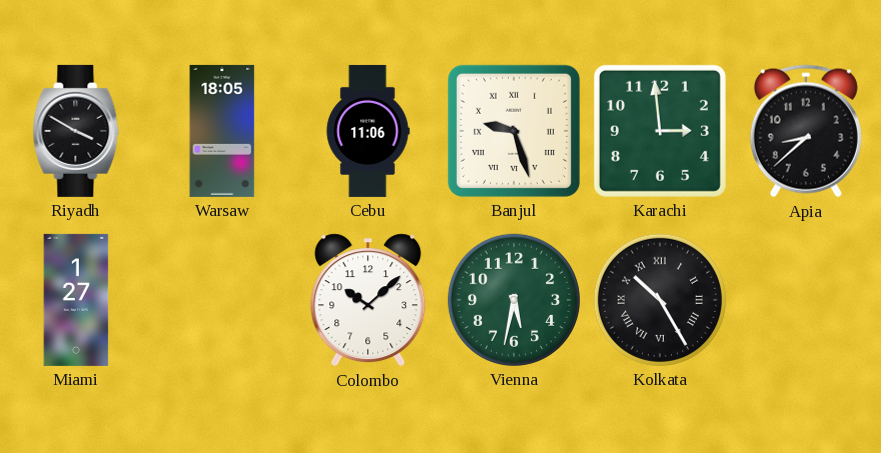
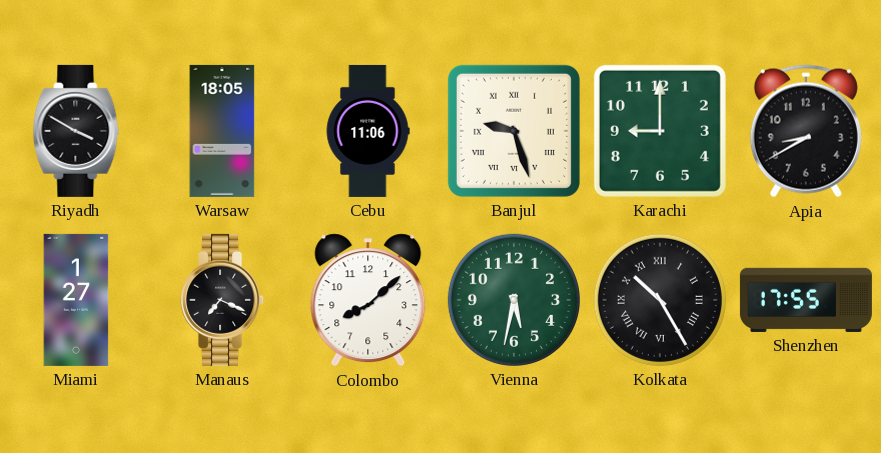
Karachi: 2:59 -> 9:00
Apia: 8:38 -> 8:40
Manaus: none -> 7:19
Colombo: 10:08 -> 8:08
Shenzhen: none -> 17:55
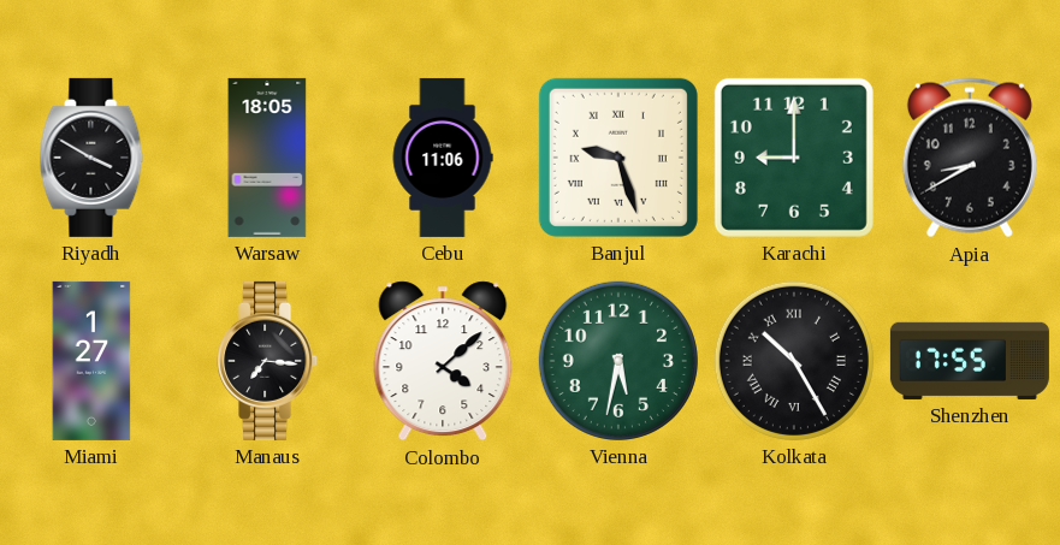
Manaus: 7:19 -> 7:16
Colombo: 8:08 -> 4:08
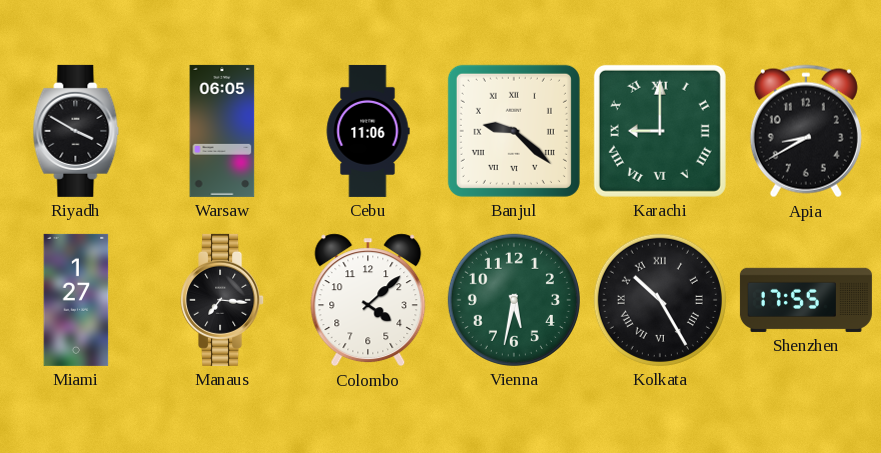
Warsaw: 18:05 -> 06:05
Banjul: 9:27 -> 9:22
Karachi numerals: Arabic -> Roman
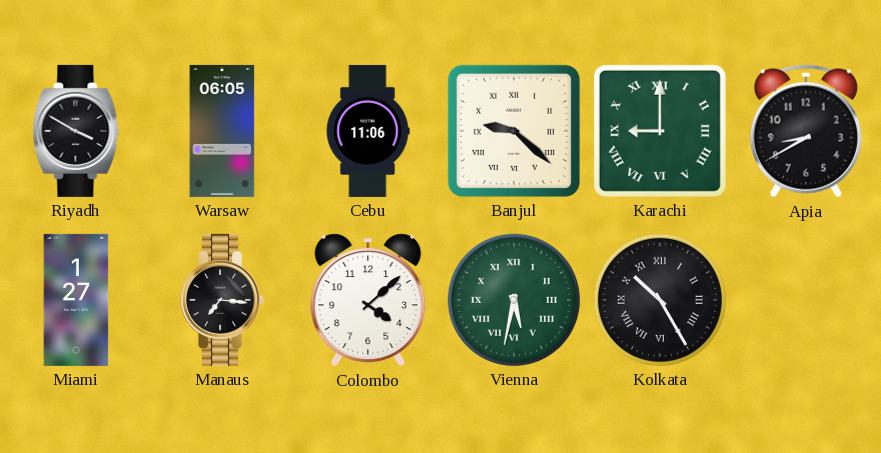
Vienna numerals: Arabic -> Roman
Shenzhen: 17:55 -> none
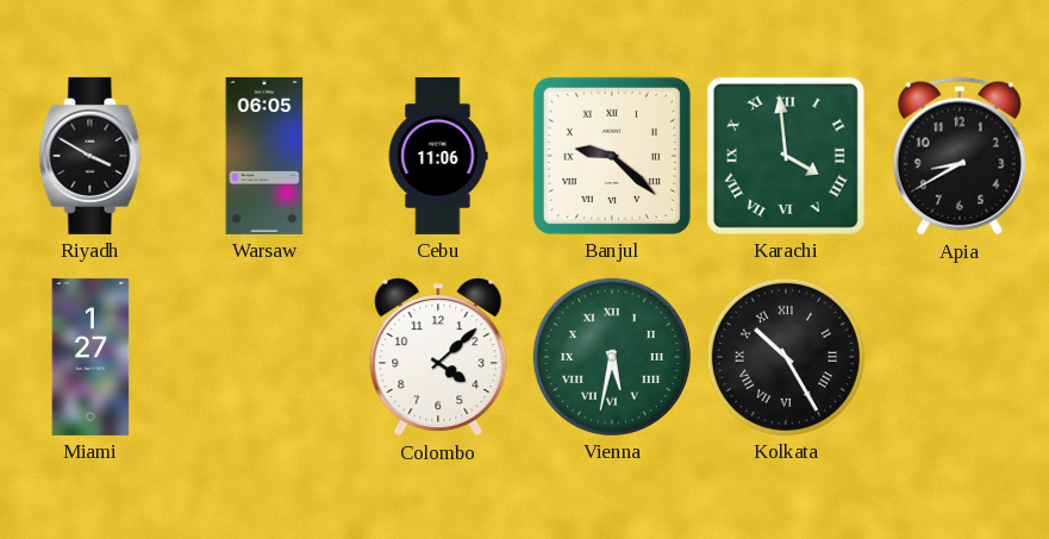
Karachi: 9:00 -> 3:59
Manaus: 7:16 -> none
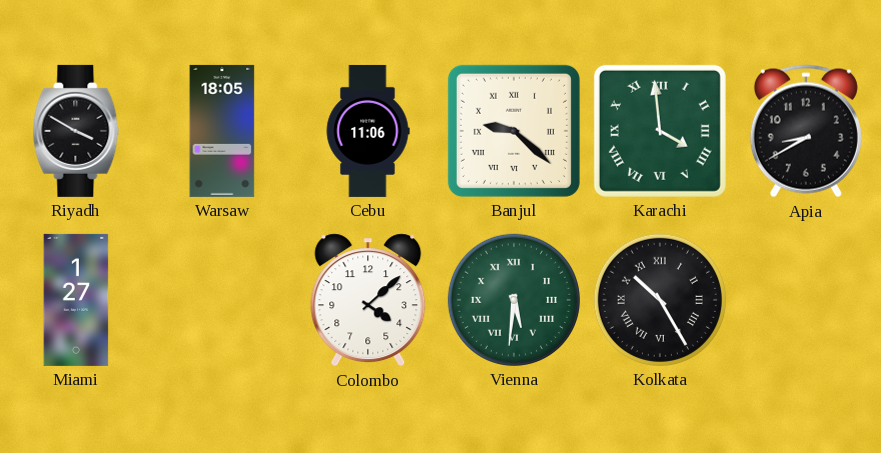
Warsaw: 06:05 -> 18:05
Vienna: 5:32 -> 5:31
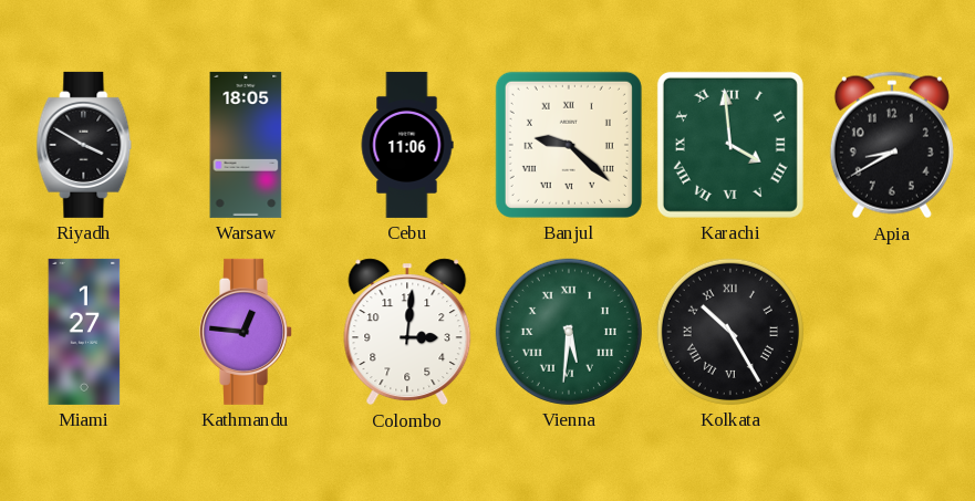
Kathmandu: none -> 12:46
Colombo: 4:08 -> 3:01
